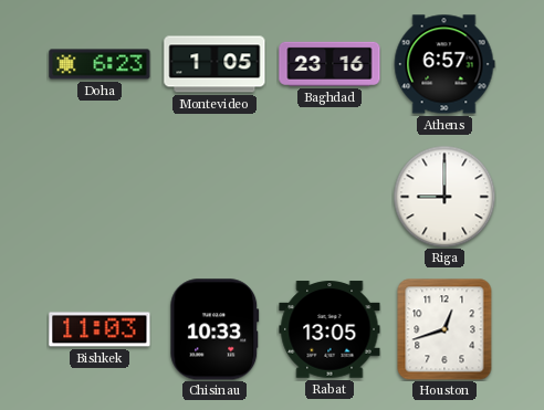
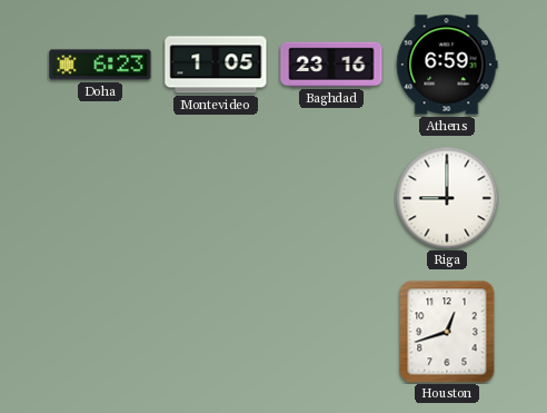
Athens: 6:57 -> 6:59
Bishkek: 11:03 -> none
Chisinau: 10:33 -> none
Rabat: 13:05 -> none
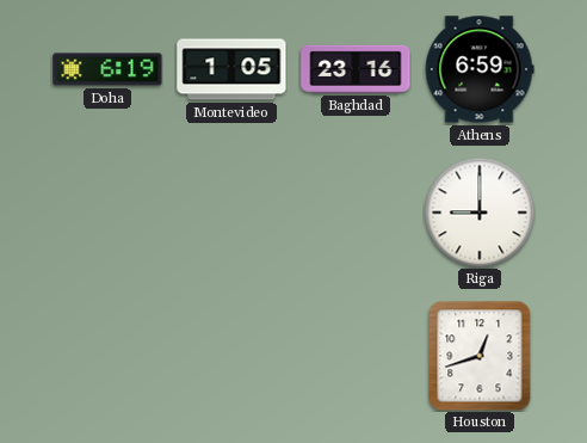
Doha: 6:23 -> 6:19
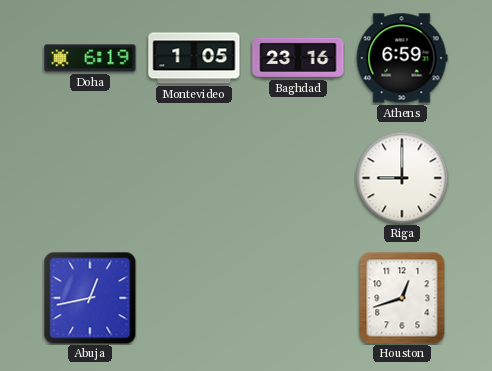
Abuja: none -> 12:43
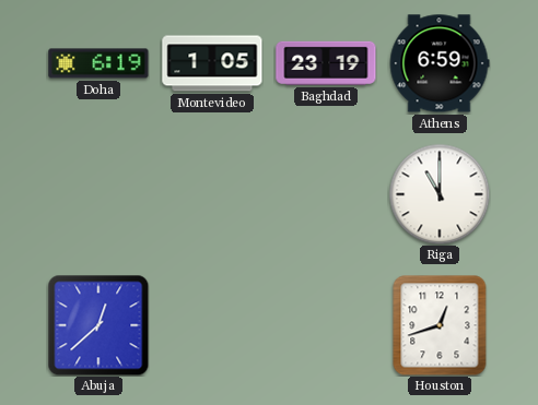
Baghdad: 23:16 -> 23:19
Riga: 9:00 -> 11:00
Abuja: 12:43 -> 12:38
